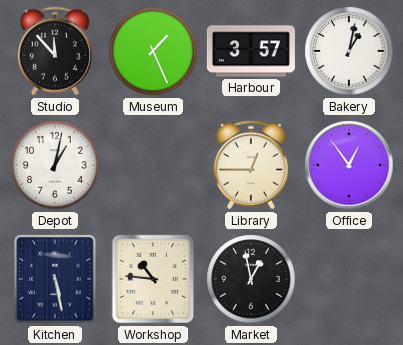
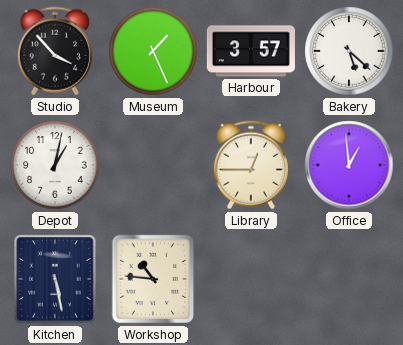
Studio: 11:53 -> 3:53
Bakery: 1:02 -> 5:22
Office: 12:54 -> 12:59
Market: 12:58 -> none
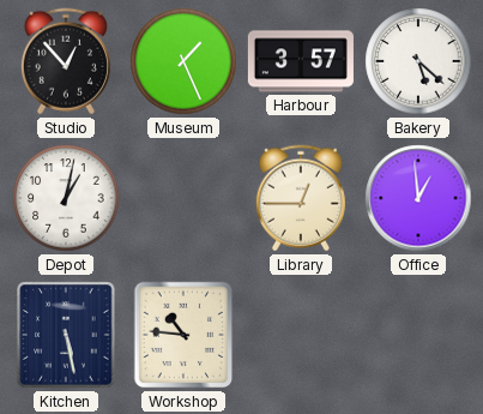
Studio: 3:53 -> 12:53
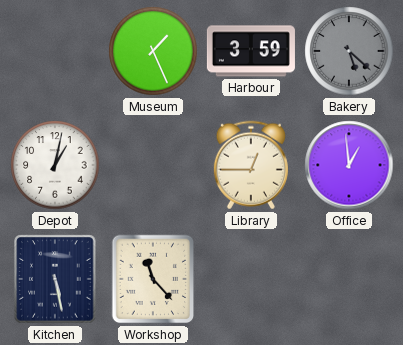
Studio: 12:53 -> none
Harbour: 3:57 -> 3:59
Bakery dial: white -> grey
Workshop: 10:46 -> 11:23
